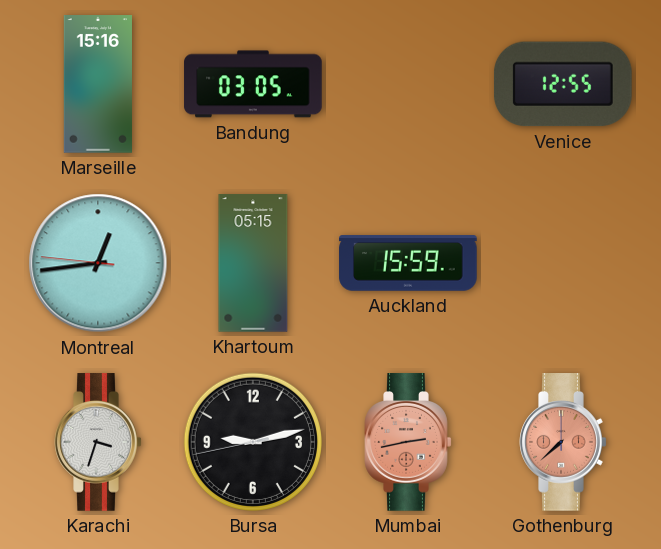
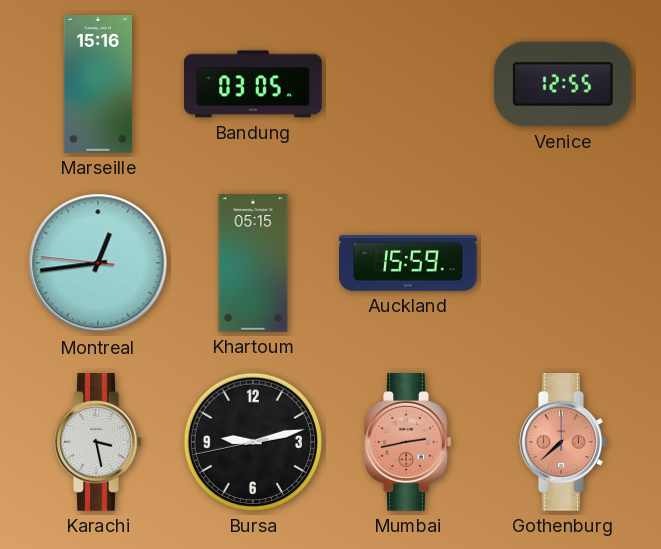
Karachi: 3:33 -> 3:28
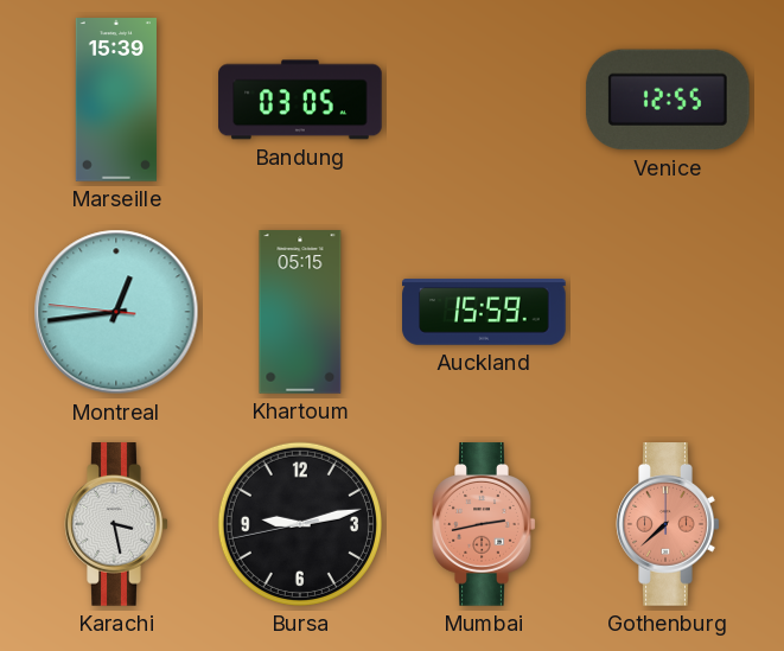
Marseille: 15:16 -> 15:39
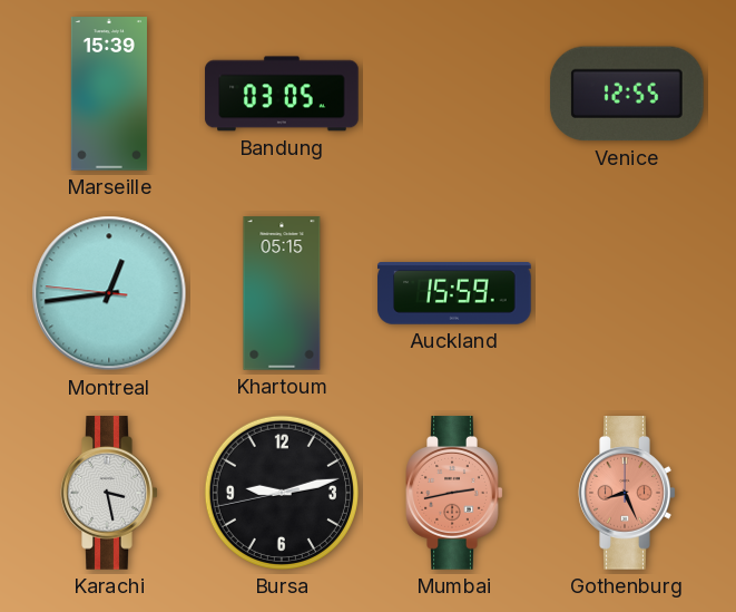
Gothenburg: 7:38 -> 8:26
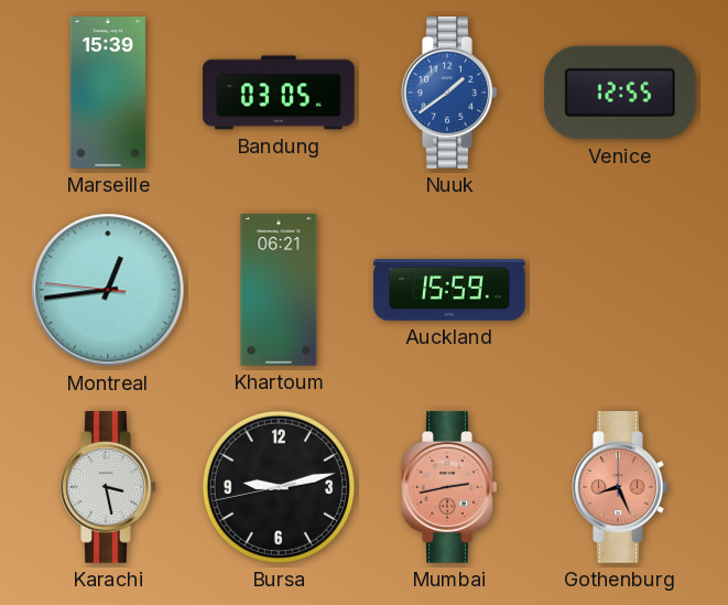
Nuuk: none -> 1:39
Khartoum: 05:15 -> 06:21
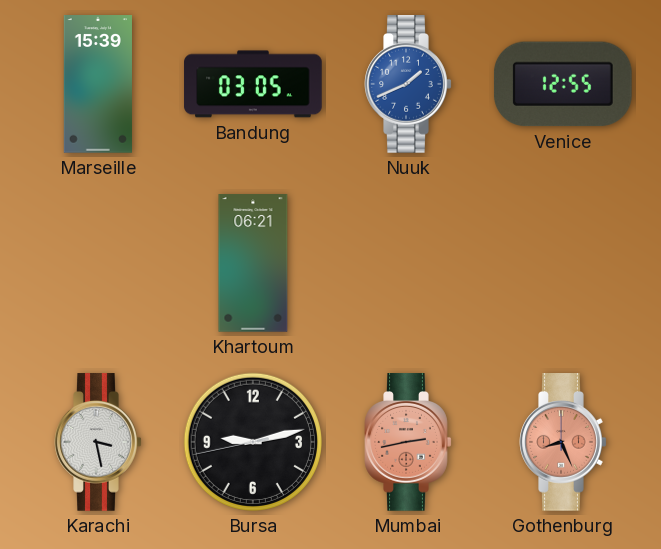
Nuuk: 1:39 -> 1:41
Montreal: 12:43 -> none
Auckland: 15:59 -> none
